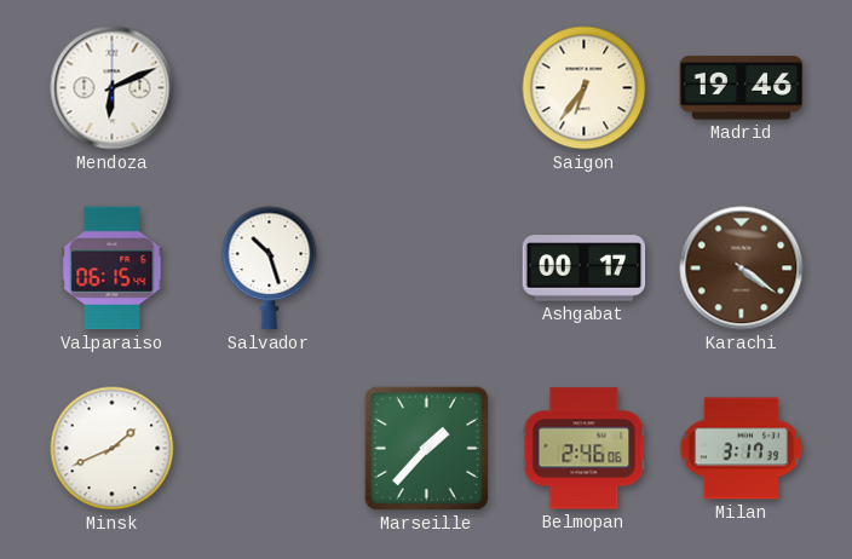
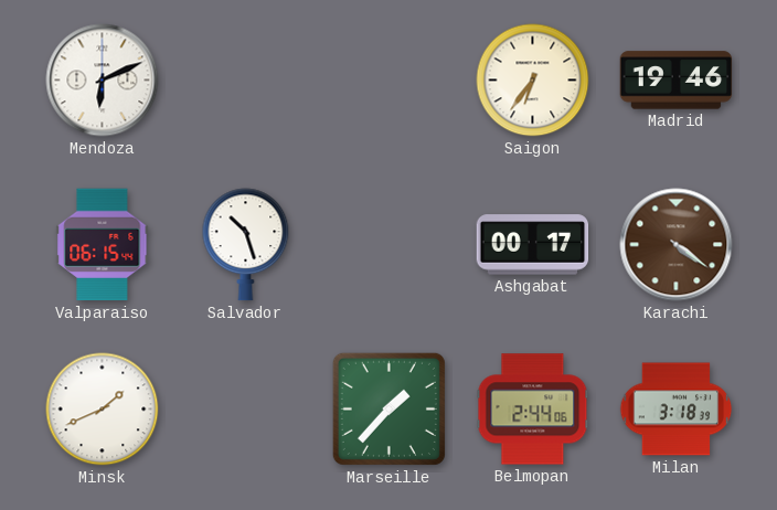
Belmopan: 2:46 -> 2:44
Milan: 3:17 -> 3:18
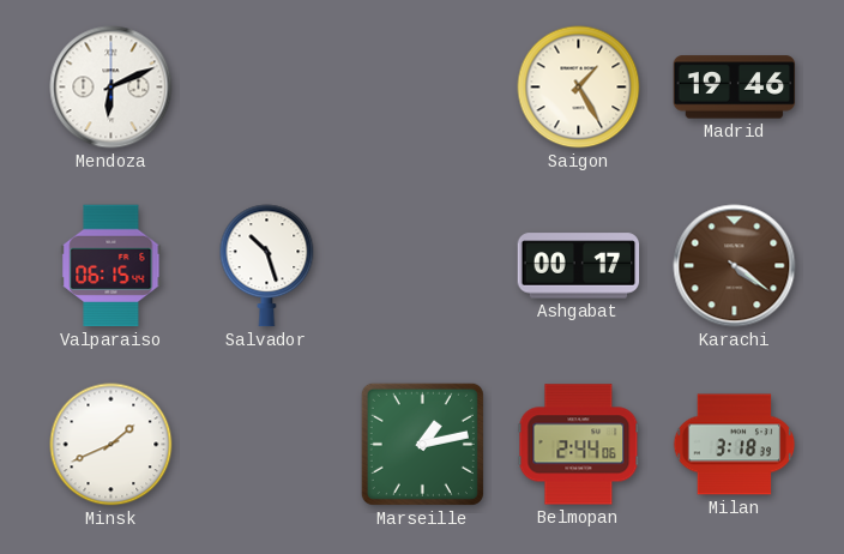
Saigon: 6:36 -> 1:25
Marseille: 1:37 -> 1:13
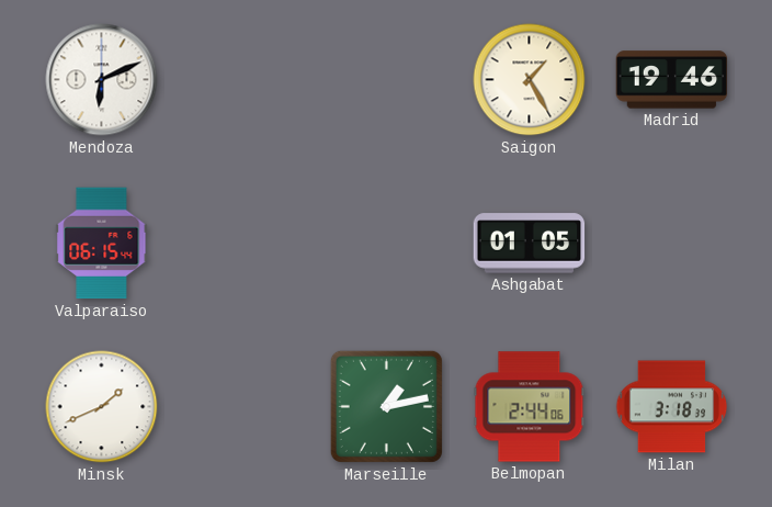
Salvador: 10:27 -> none
Ashgabat: 00:17 -> 01:05
Karachi: 4:21 -> none
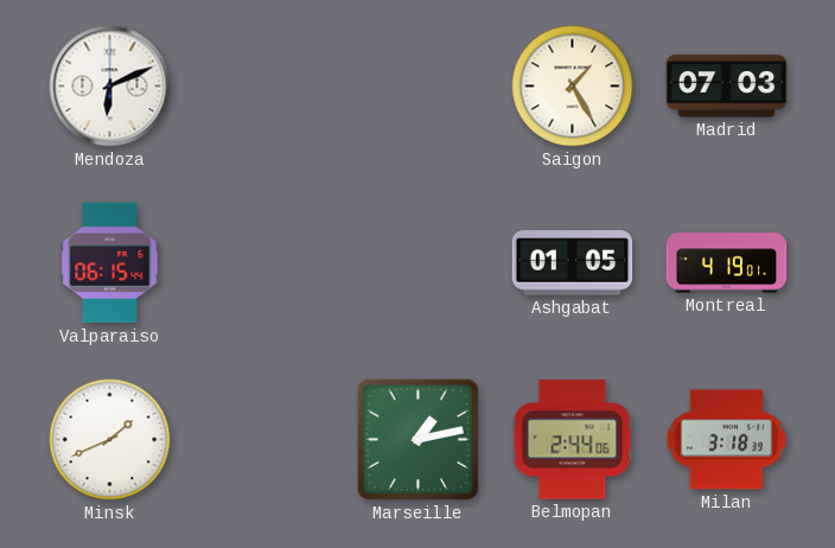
Madrid: 19:46 -> 07:03
Montreal: none -> 4:19
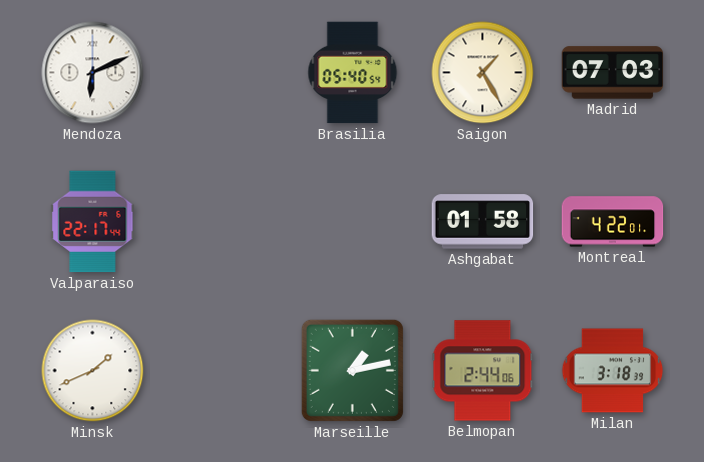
Brasilia: none -> 05:40
Valparaiso: 06:15 -> 22:17
Ashgabat: 01:05 -> 01:58
Montreal: 4:19 -> 4:22
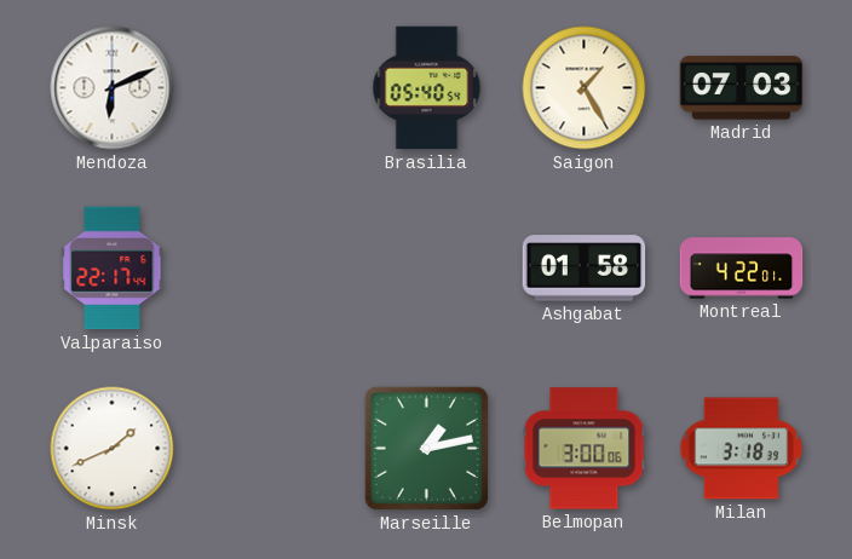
Belmopan: 2:44 -> 3:00
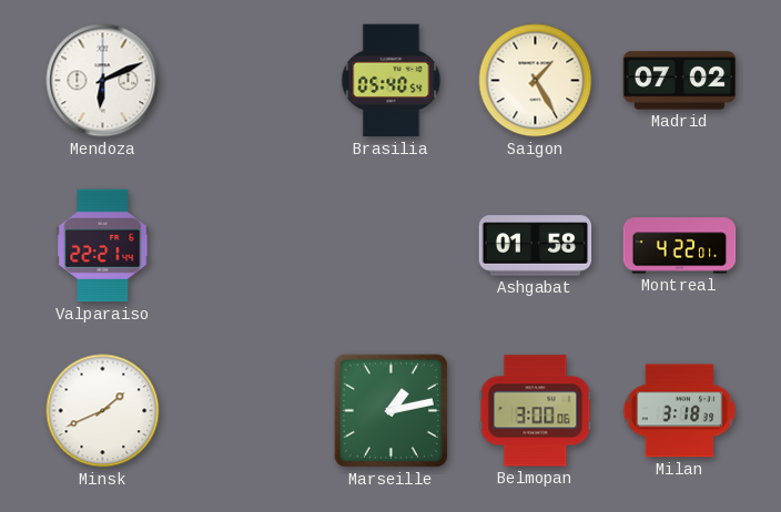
Madrid: 07:03 -> 07:02
Valparaiso: 22:17 -> 22:21
